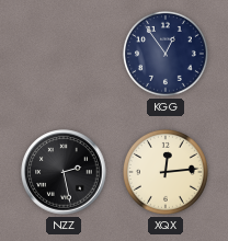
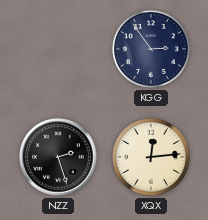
KGG: 12:54 -> 2:54
NZZ: 2:28 -> 2:27
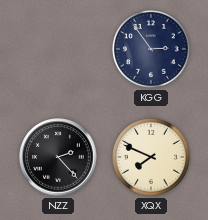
NZZ: 2:27 -> 2:23
XQX: 12:14 -> 7:49
